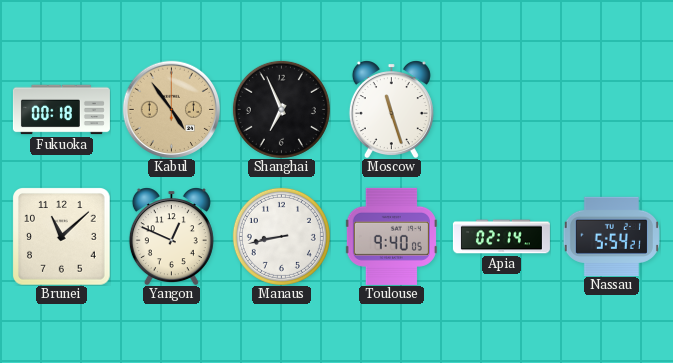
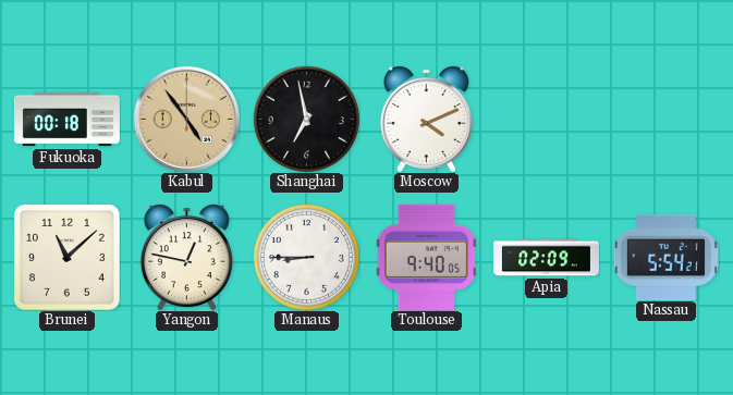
Shanghai: 6:56 -> 6:58
Moscow: 11:27 -> 4:11
Yangon: 12:49 -> 12:47
Manaus: 8:43 -> 8:45
Apia: 02:14 -> 02:09
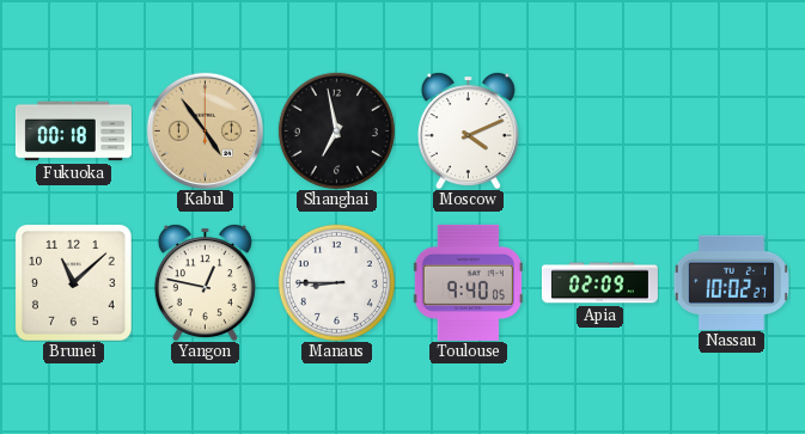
Nassau: 5:54 -> 10:02
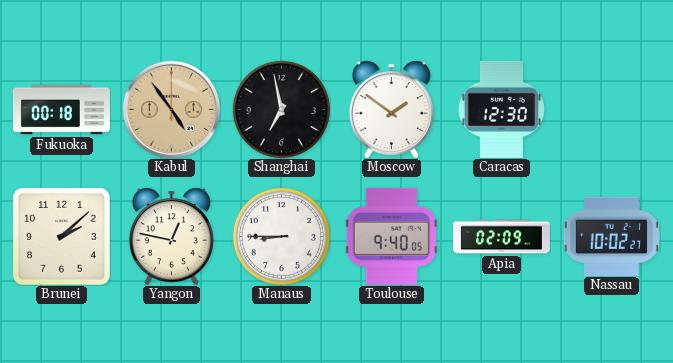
Moscow: 4:11 -> 1:51
Caracas: none -> 12:30
Brunei: 11:08 -> 2:08
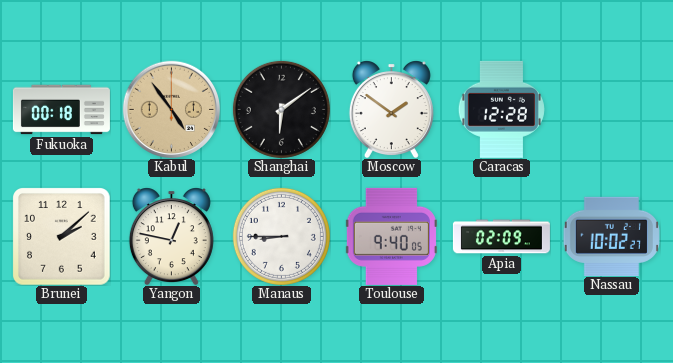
Shanghai: 6:58 -> 6:09
Caracas: 12:30 -> 12:28
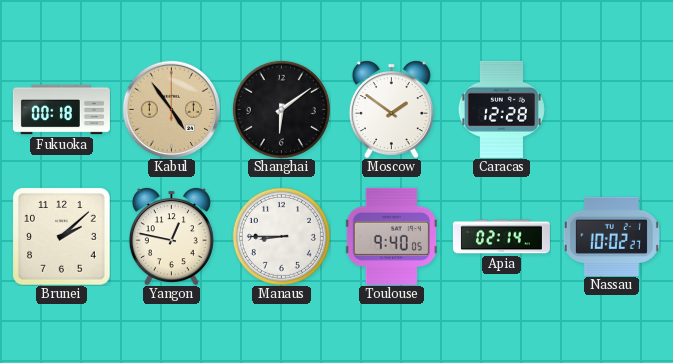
Apia: 02:09 -> 02:14
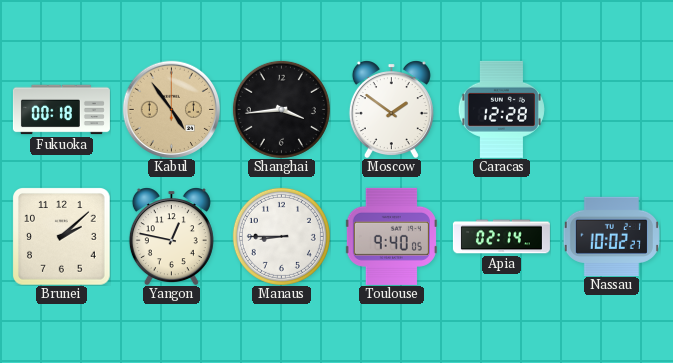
Shanghai: 6:09 -> 3:44
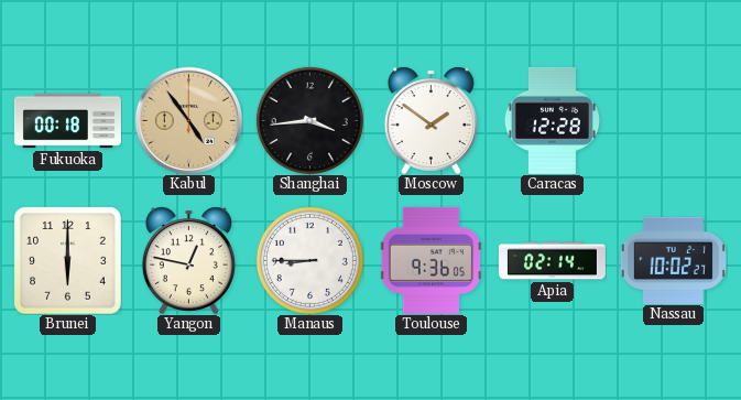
Brunei: 2:08 -> 6:00
Toulouse: 9:40 -> 9:36
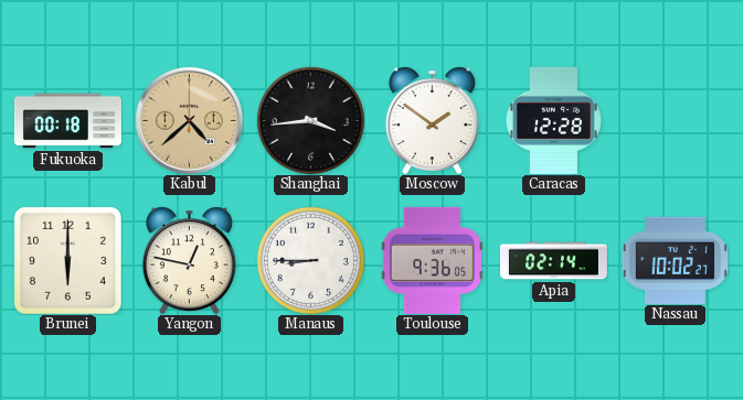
Kabul: 4:54 -> 4:38
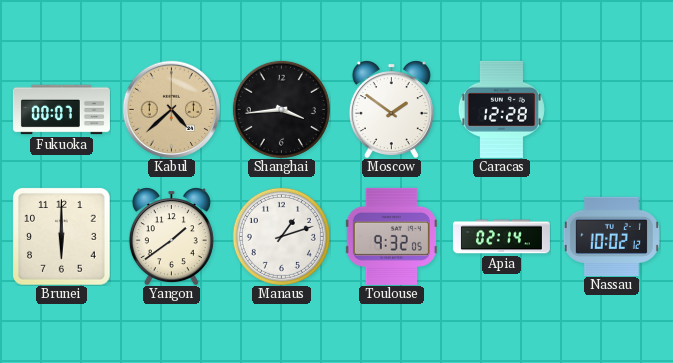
Fukuoka: 00:18 -> 00:07
Yangon: 12:47 -> 1:39
Manaus: 8:45 -> 1:12
Toulouse: 9:36 -> 9:32
Nassau: 10:02:27 -> 10:02:12
